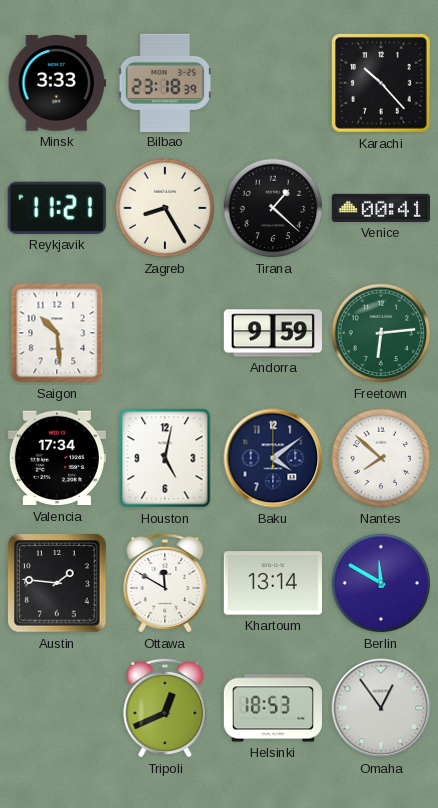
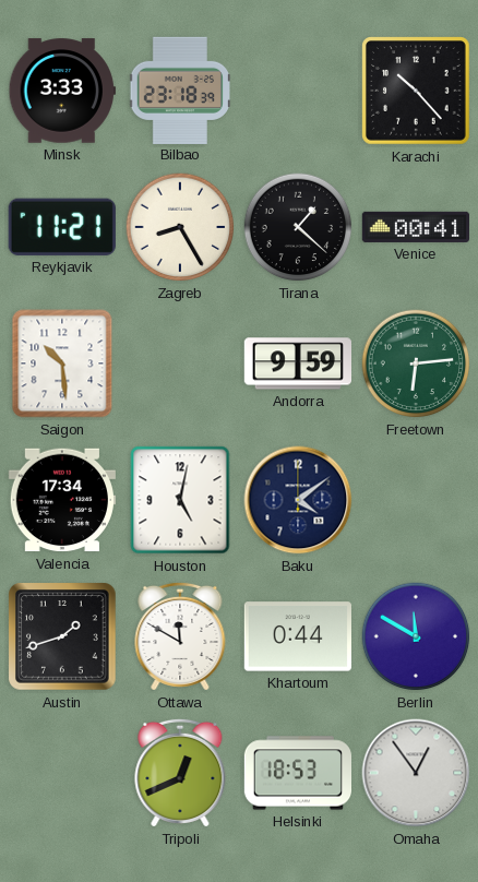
Nantes: 7:52 -> none
Austin: 1:46 -> 1:42
Khartoum: 13:14 -> 0:44
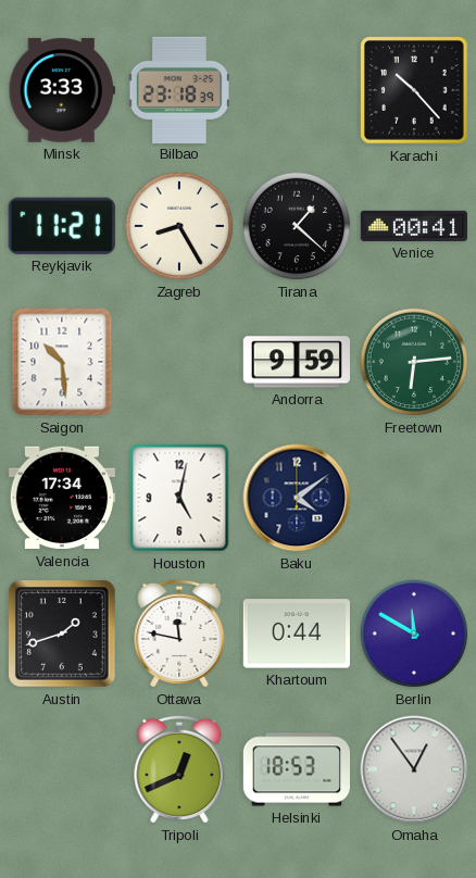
Ottawa: 11:50 -> 11:47
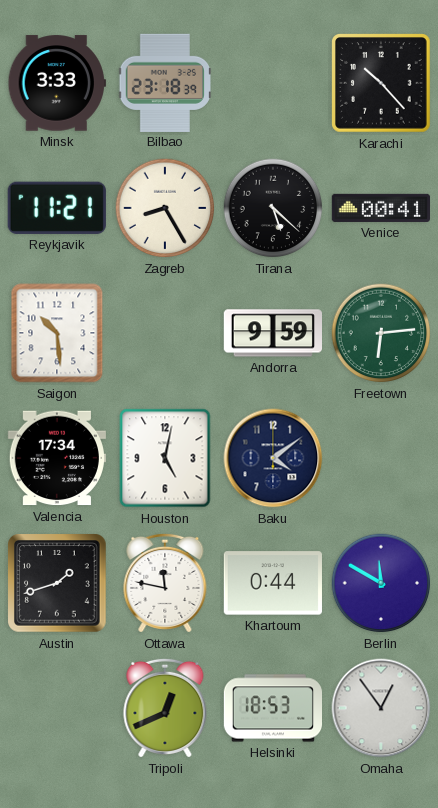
Tirana: 1:22 -> 5:22
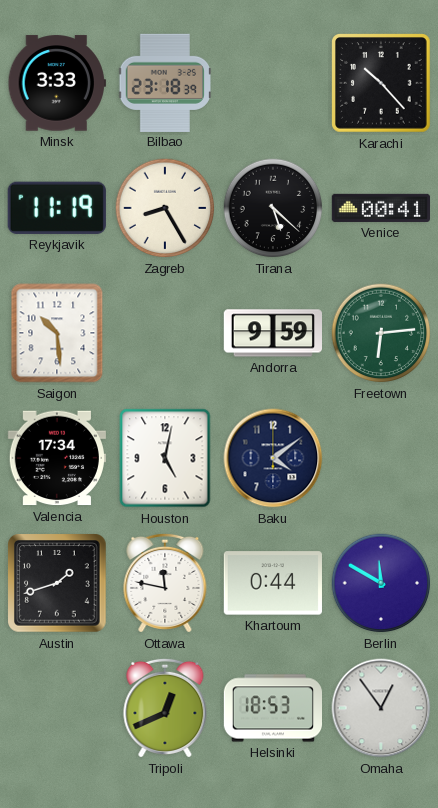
Reykjavik: 11:21 -> 11:19
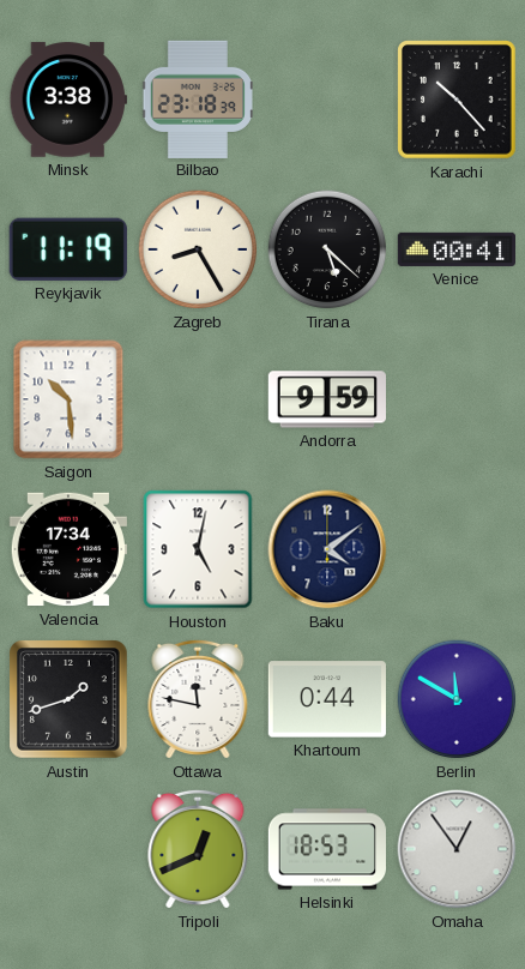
Minsk: 3:33 -> 3:38
Freetown: 6:14 -> none
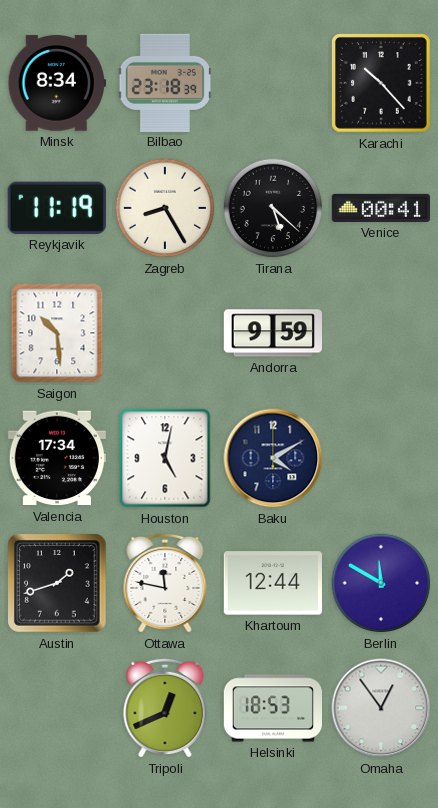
Minsk: 3:38 -> 8:34
Baku: 4:09 -> 4:10
Khartoum: 0:44 -> 12:44
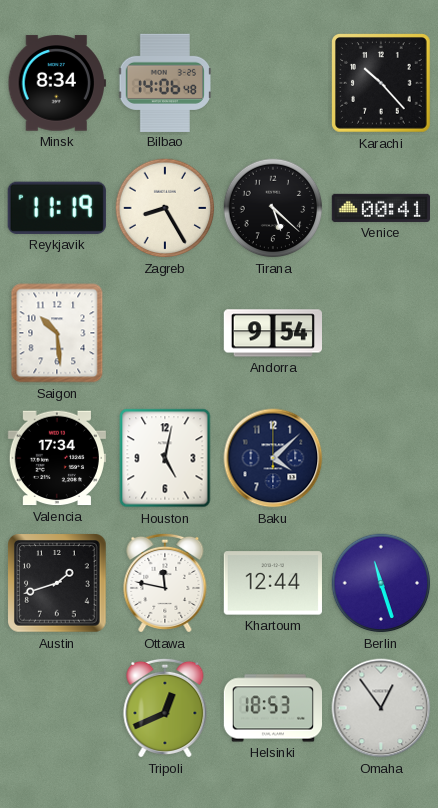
Bilbao: 23:18 -> 14:06
Andorra: 9:59 -> 9:54
Baku: 4:10 -> 4:08
Berlin: 11:50 -> 11:27
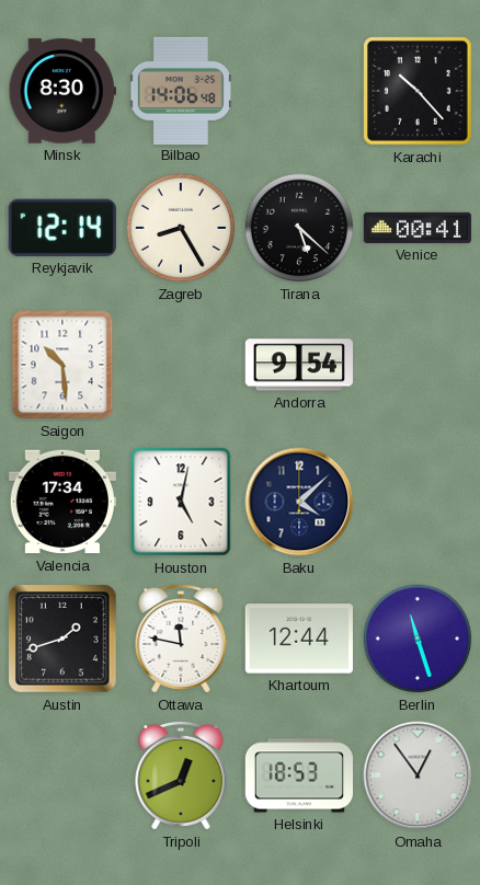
Minsk: 8:34 -> 8:30
Reykjavik: 11:19 -> 12:14
